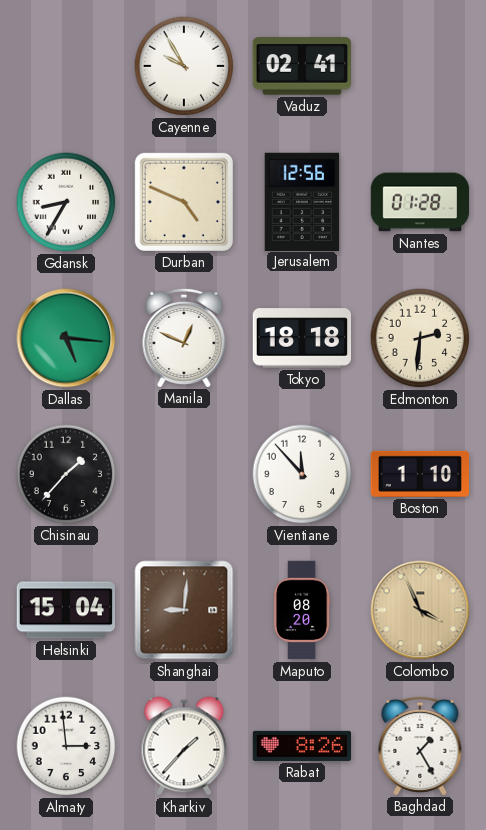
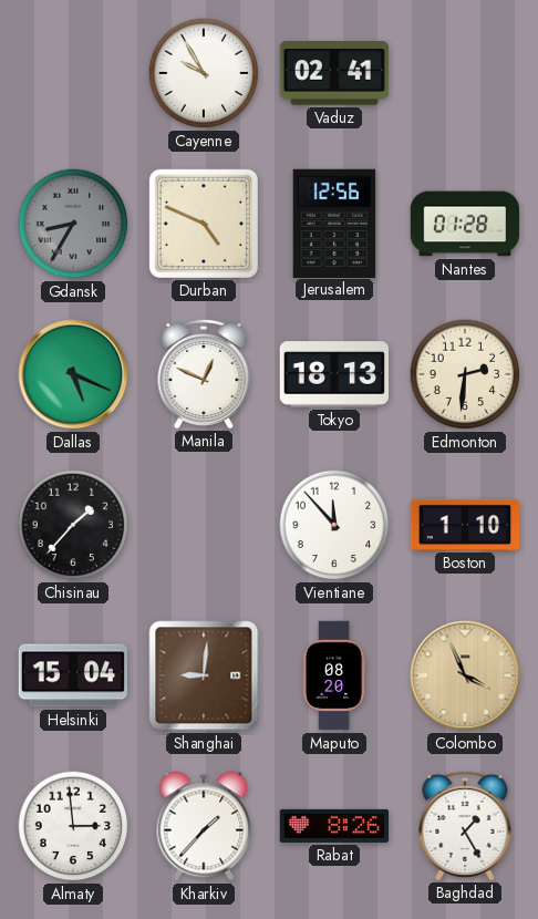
Gdansk dial: white -> grey
Dallas: 5:16 -> 5:19
Tokyo: 18:18 -> 18:13
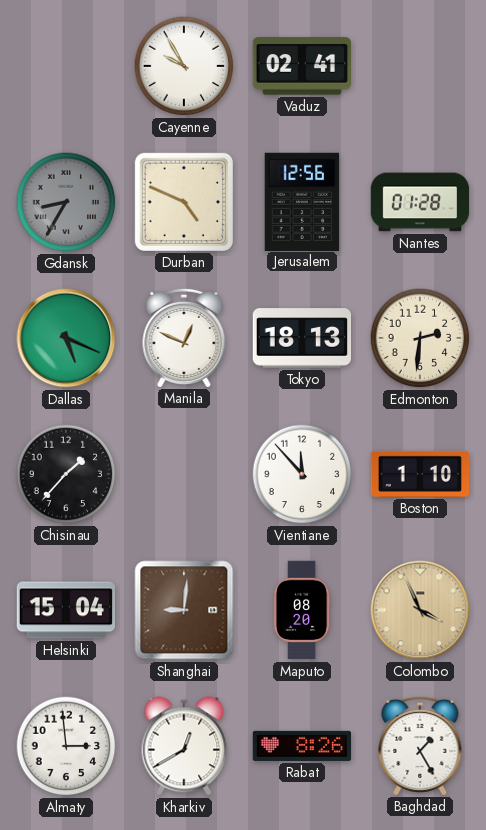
Kharkiv: 1:37 -> 12:40
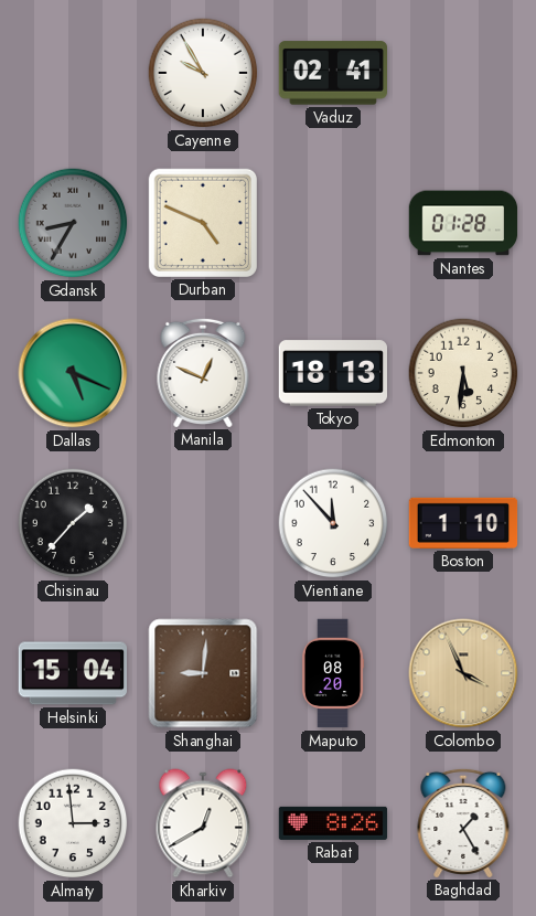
Jerusalem: 12:56 -> none
Edmonton: 2:31 -> 5:31
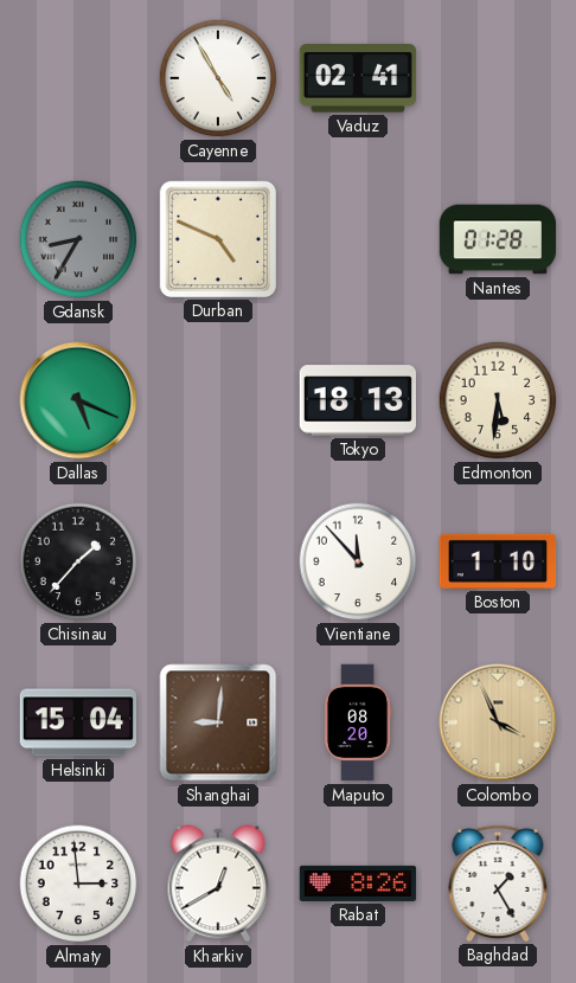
Cayenne: 9:55 -> 4:55
Manila: 12:49 -> none
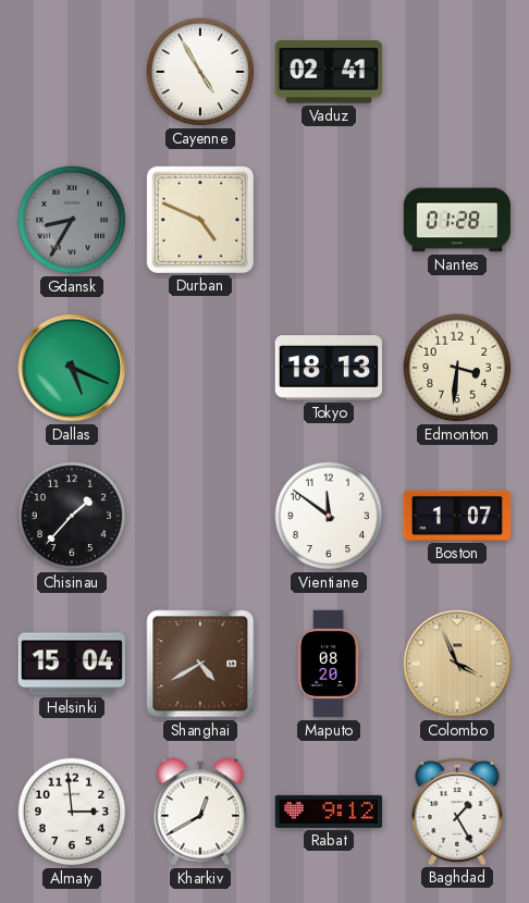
Edmonton: 5:31 -> 3:31
Vientiane: 11:53 -> 11:51
Boston: 1:10 -> 1:07
Shanghai: 9:01 -> 4:40
Rabat: 8:26 -> 9:12
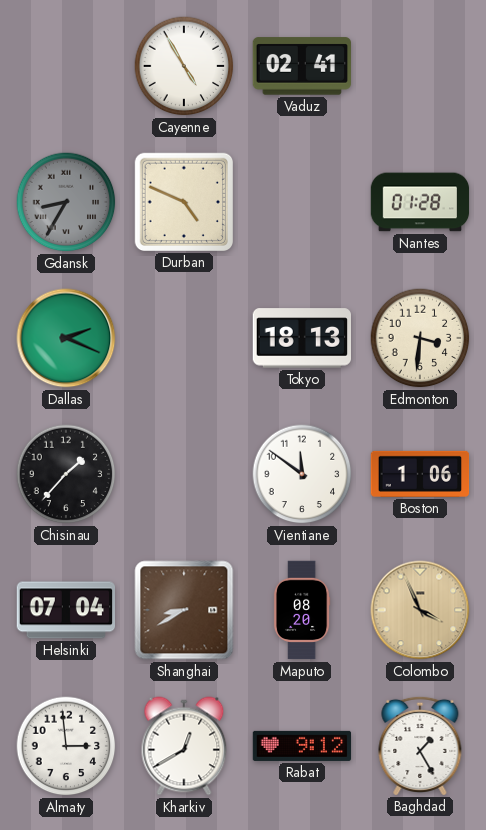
Dallas: 5:19 -> 2:19
Boston: 1:07 -> 1:06
Helsinki: 15:04 -> 07:04
Shanghai: 4:40 -> 8:40
